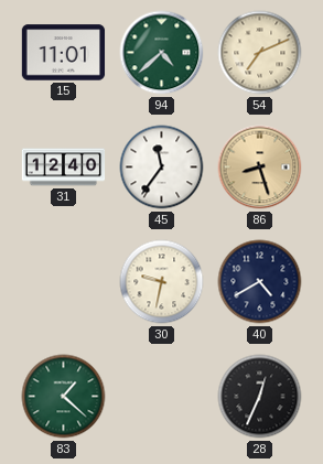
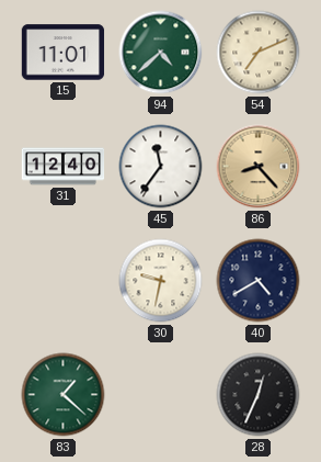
86: 8:27 -> 8:23
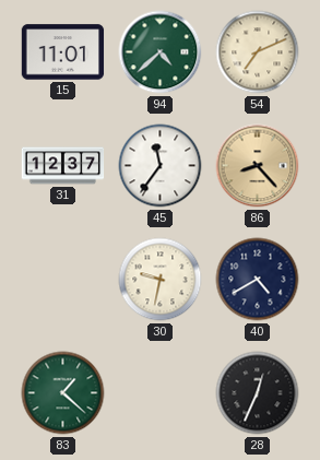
31: 12:40 -> 12:37
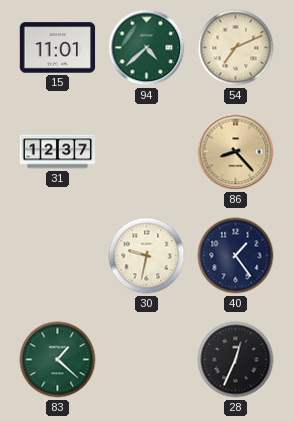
45: 11:36 -> none
40: 4:40 -> 1:24
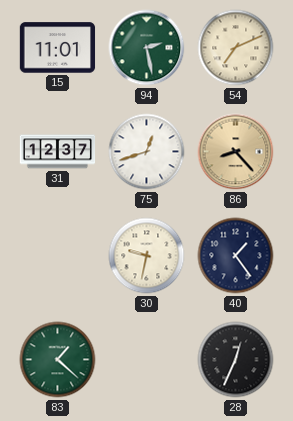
94: 4:38 -> 2:28
75: none -> 12:42
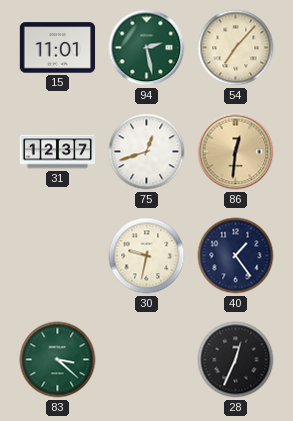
54: 7:11 -> 7:07
86: 8:23 -> 12:31
83: 1:22 -> 3:22
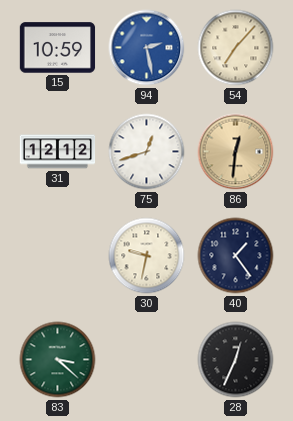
15: 11:01 -> 10:59
94 dial: green -> blue
31: 12:37 -> 12:12
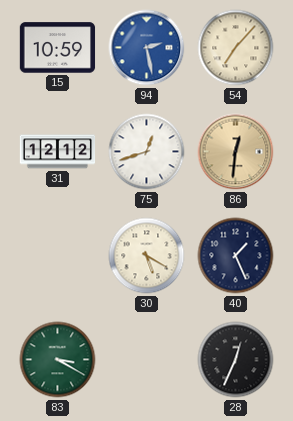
30: 9:32 -> 5:20
40: 1:24 -> 1:26
83: 3:22 -> 3:20
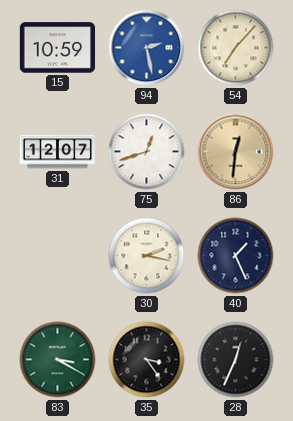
31: 12:12 -> 12:07
30: 5:20 -> 2:17
35: none -> 3:24
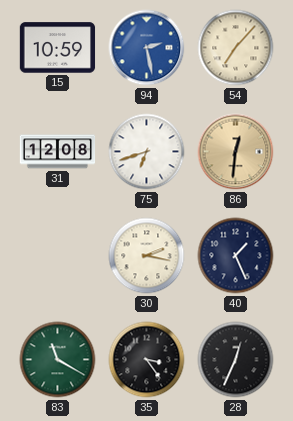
31: 12:07 -> 12:08
75: 12:42 -> 6:42
83: 3:20 -> 11:20
